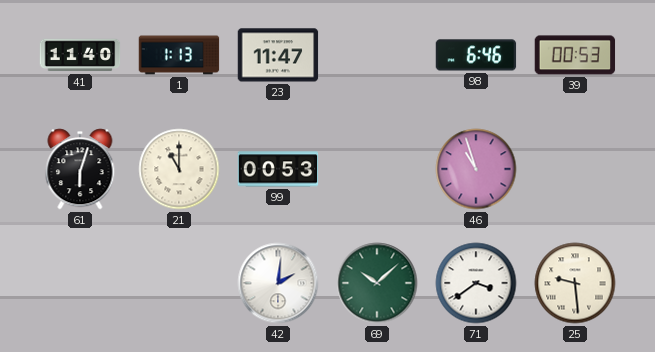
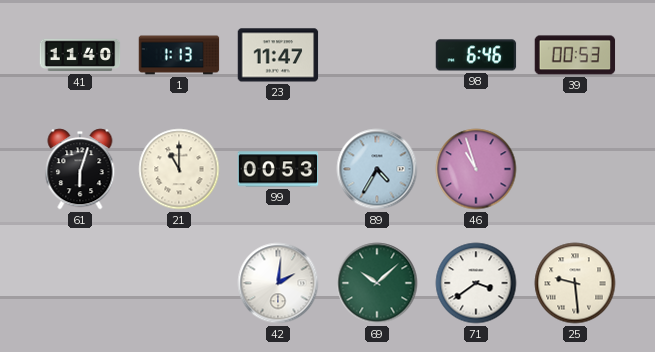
89: none -> 4:35
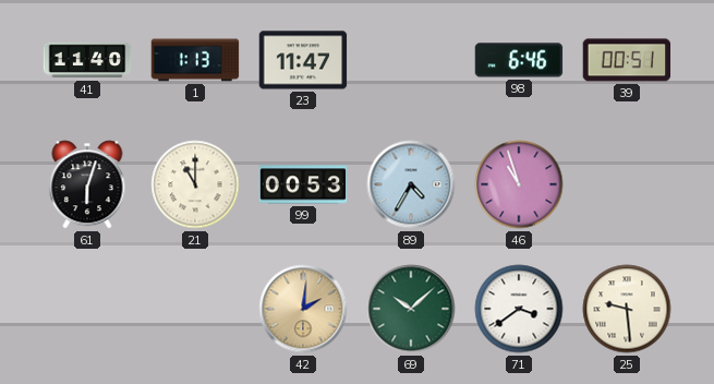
39: 00:53 -> 00:51
42 dial: white -> champagne
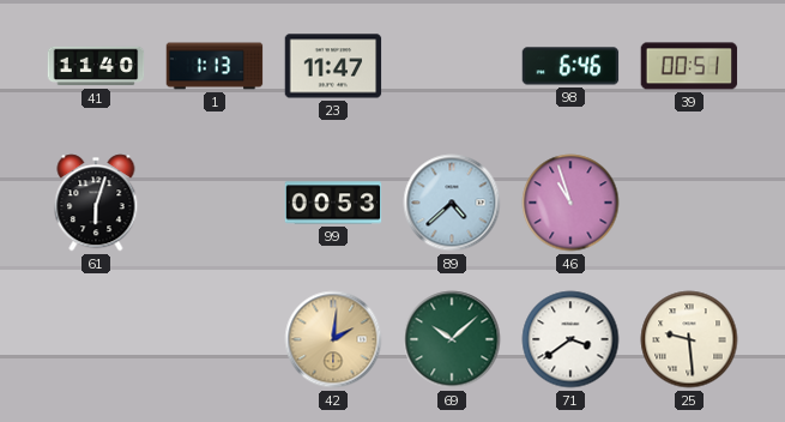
21: 11:00 -> none
89: 4:35 -> 4:38
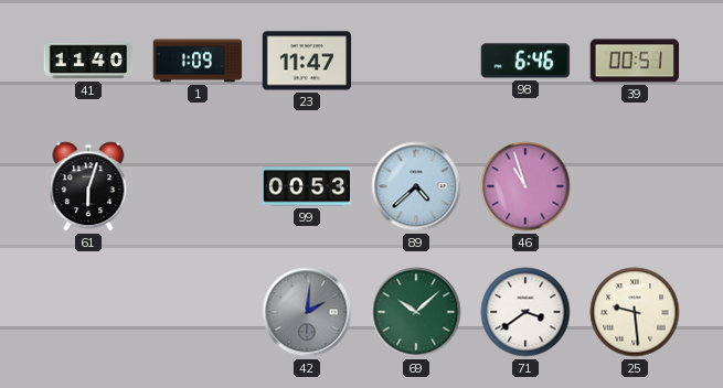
1: 1:13 -> 1:09
42 dial: champagne -> grey
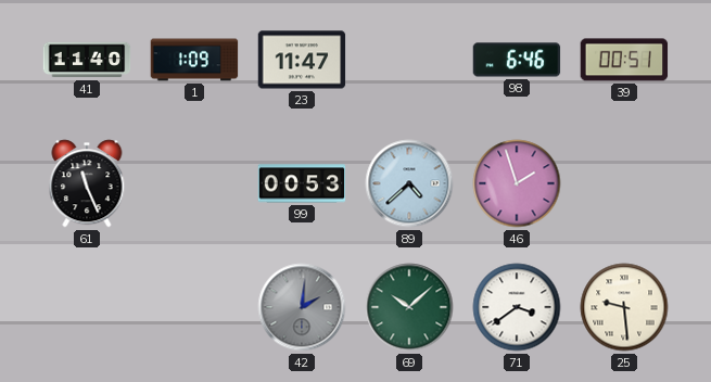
61: 6:03 -> 11:26
46: 10:57 -> 1:57
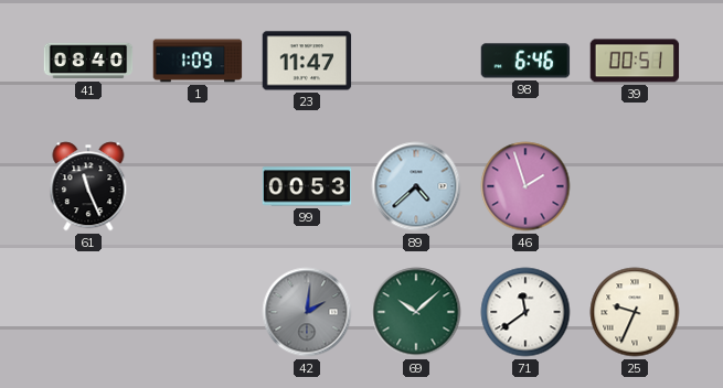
41: 11:40 -> 08:40
71: 3:39 -> 11:39
25: 9:29 -> 9:34
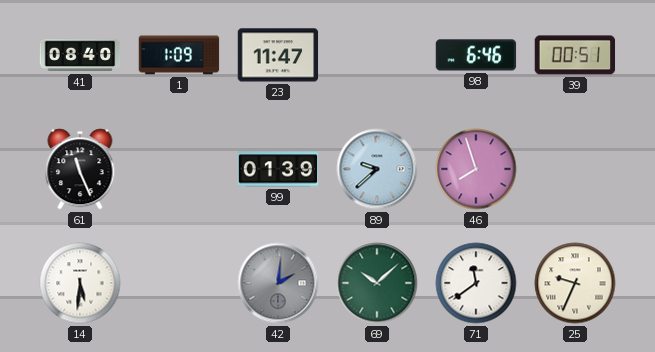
99: 00:53 -> 01:39
89: 4:38 -> 9:38
46: 1:57 -> 7:57
14: none -> 5:31
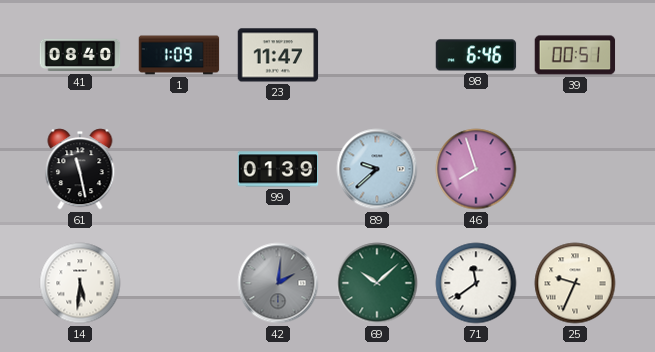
61: 11:26 -> 11:28
